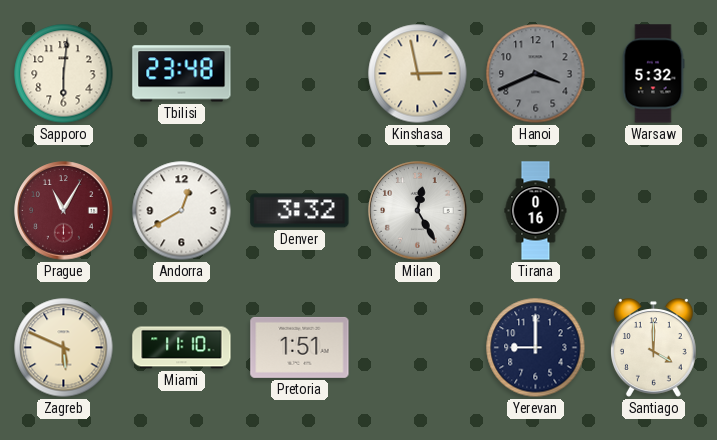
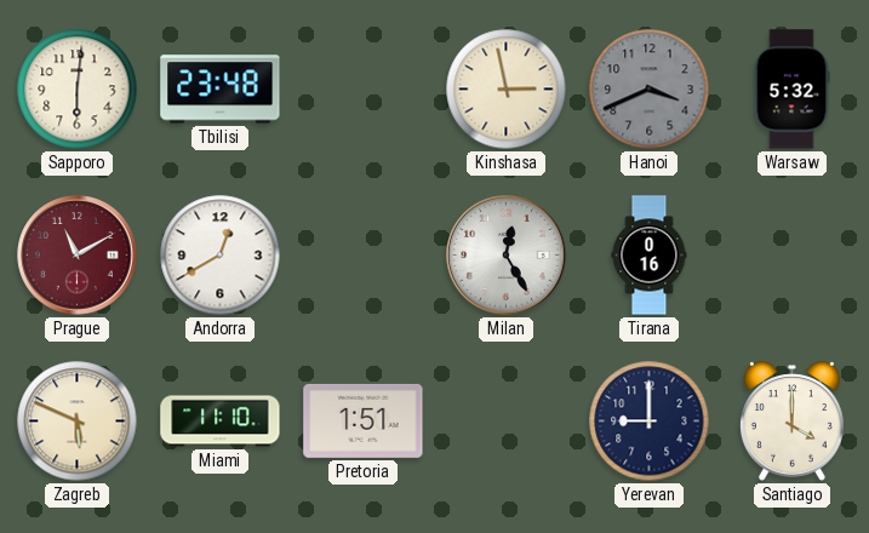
Prague: 11:05 -> 11:10
Denver: 3:32 -> none
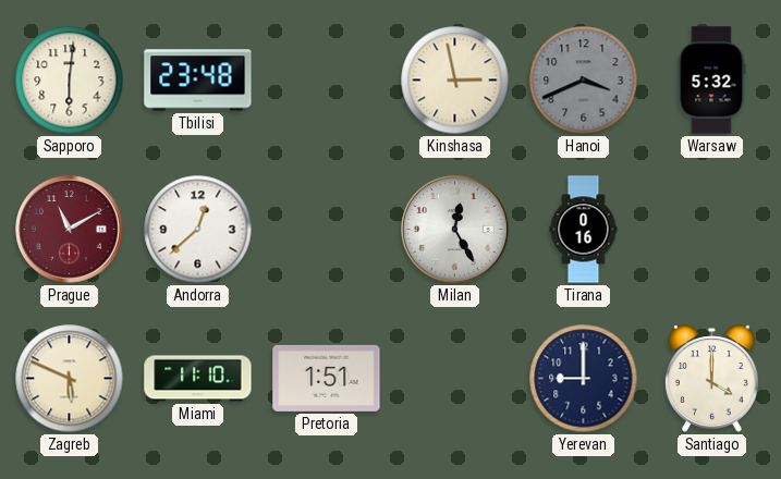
Andorra: 12:40 -> 12:38
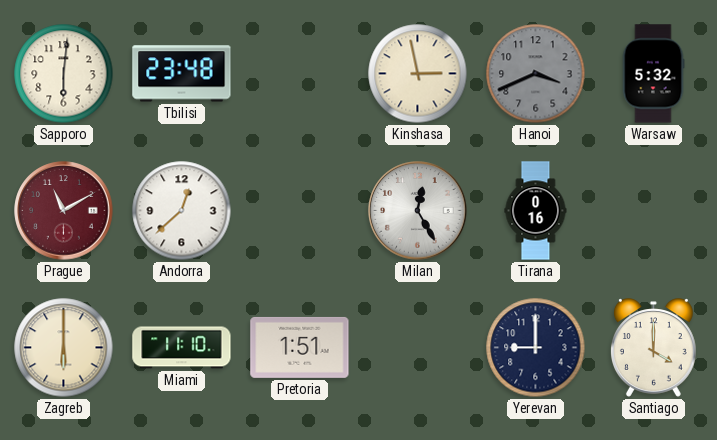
Zagreb: 5:49 -> 6:00
